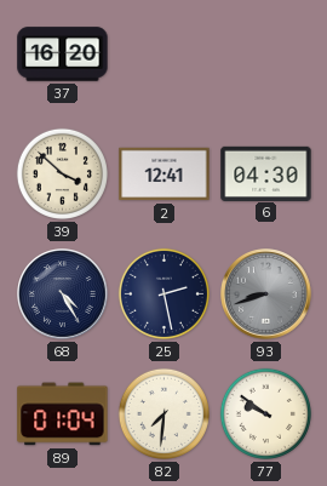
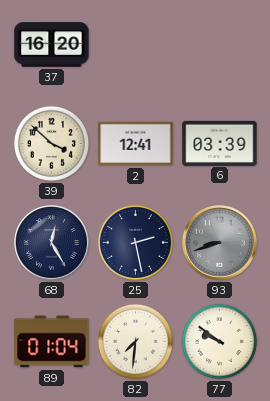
6: 04:30 -> 03:39
68: 4:25 -> 12:25
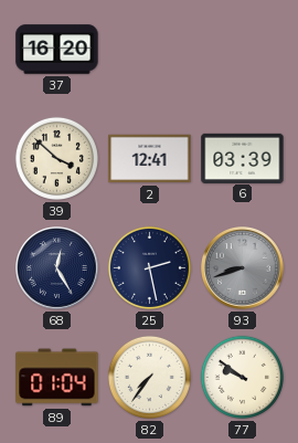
82: 7:31 -> 7:36
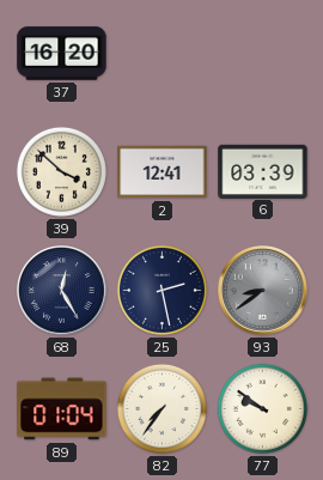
93: 8:42 -> 8:39
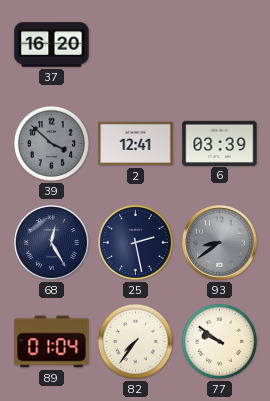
39 dial: cream -> grey
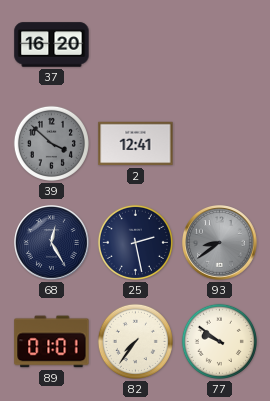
6: 03:39 -> none
89: 01:04 -> 01:01
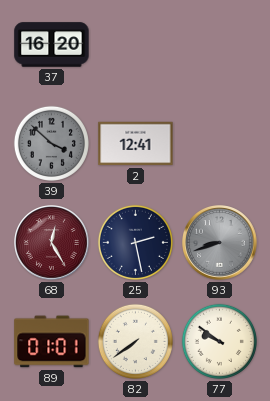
68 dial: navy -> burgundy
93: 8:39 -> 8:42
82: 7:36 -> 7:39
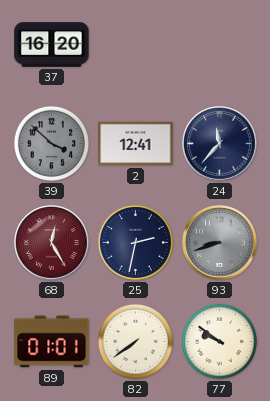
24: none -> 11:37
25: 2:28 -> 2:32
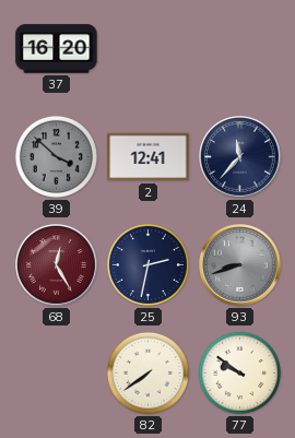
89: 01:01 -> none
